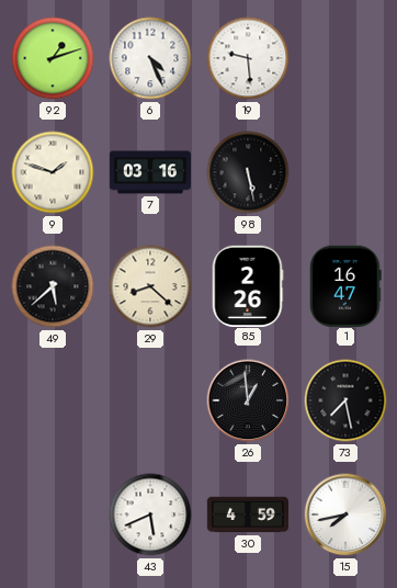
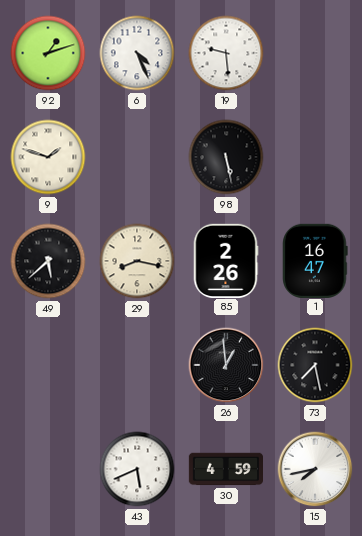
7: 03:16 -> none
29: 8:22 -> 8:17
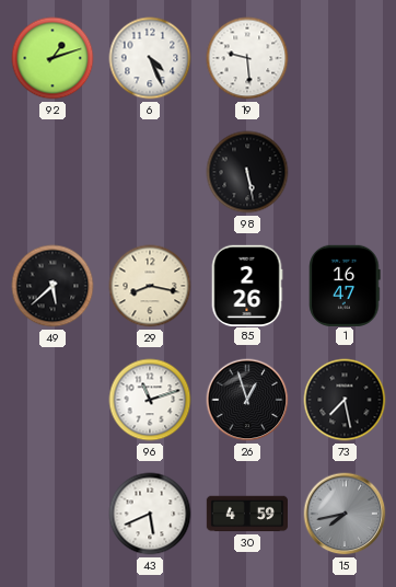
9: 1:48 -> none
96: none -> 11:12
26: 12:59 -> 12:57
15 dial: white -> grey
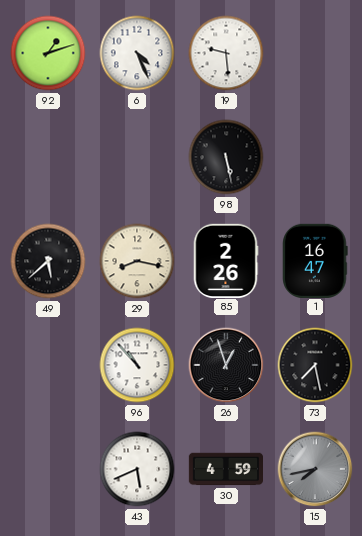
96: 11:12 -> 10:53
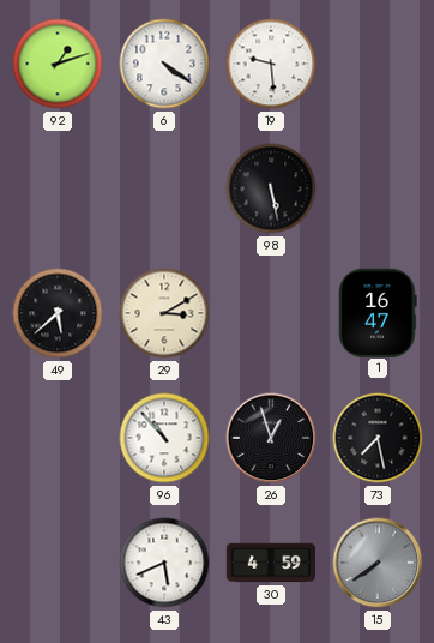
6: 4:26 -> 4:21
29: 8:17 -> 3:10
85: 2:26 -> none
15: 7:43 -> 7:39
